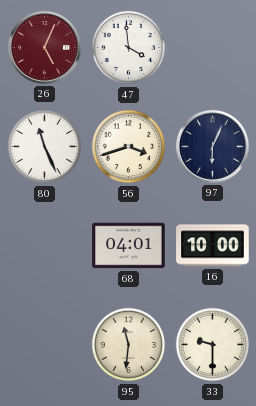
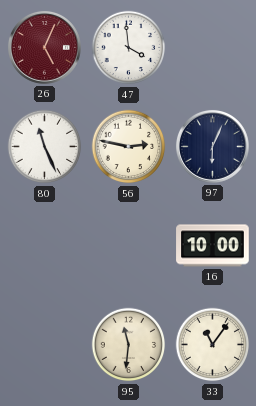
56: 3:42 -> 2:47
68: 04:01 -> none
33: 9:30 -> 11:06
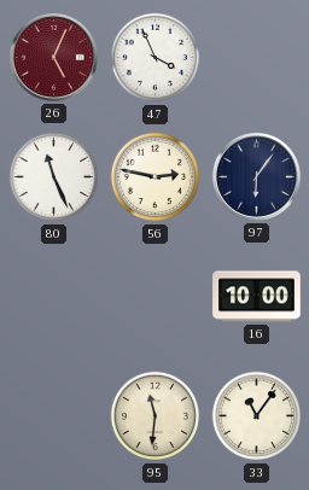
47: 3:59 -> 3:56
97: 6:04 -> 6:06
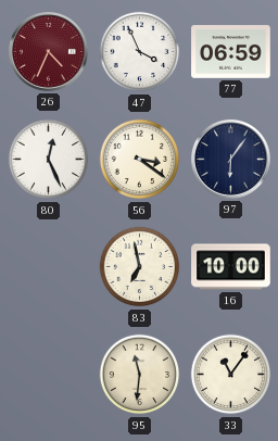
26: 5:04 -> 4:34
77: none -> 06:59
80: 11:26 -> 12:26
56: 2:47 -> 3:21
83: none -> 6:58
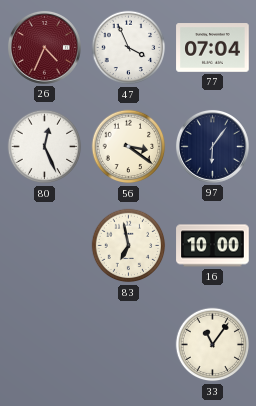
77: 06:59 -> 07:04
95: 11:31 -> none
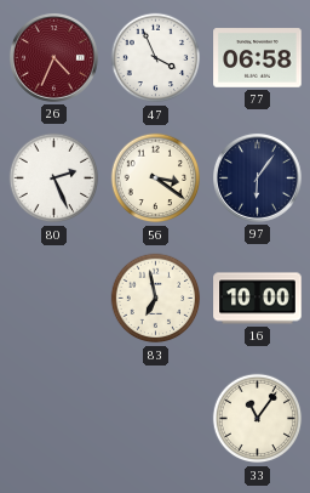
77: 07:04 -> 06:58
80: 12:26 -> 2:26
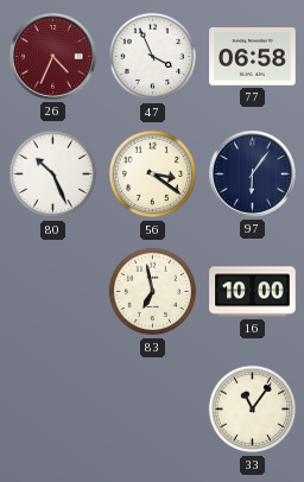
80: 2:26 -> 10:26
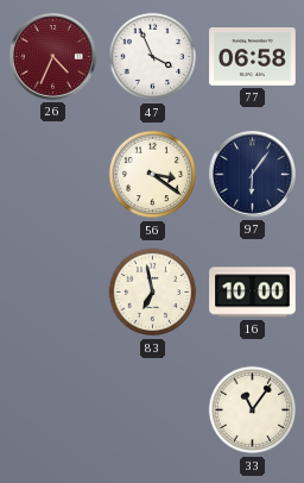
80: 10:26 -> none
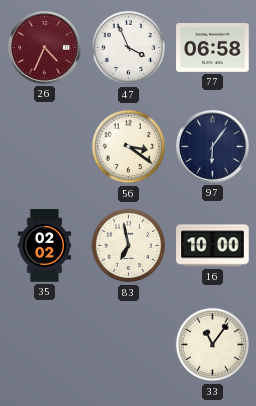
35: none -> 02:02
